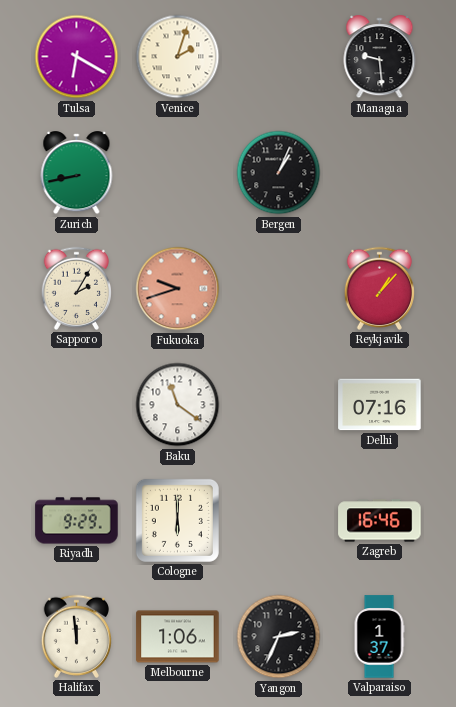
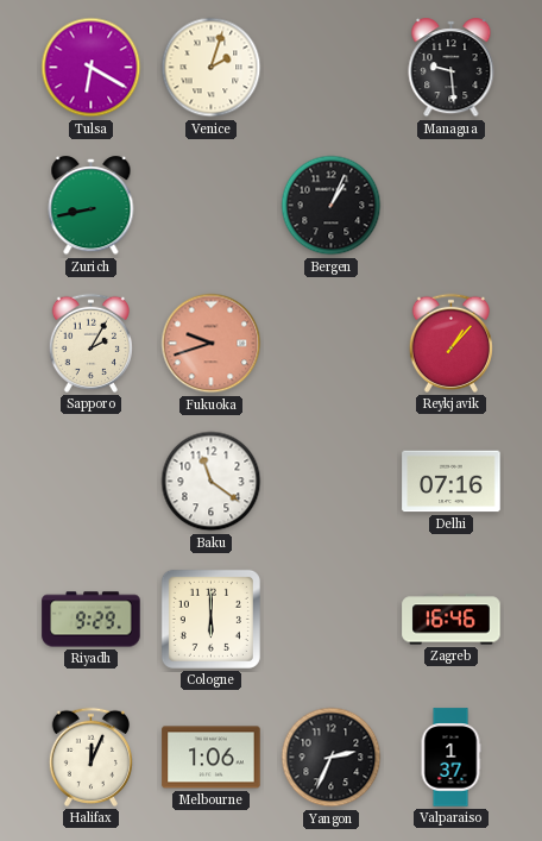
Halifax: 11:59 -> 12:04
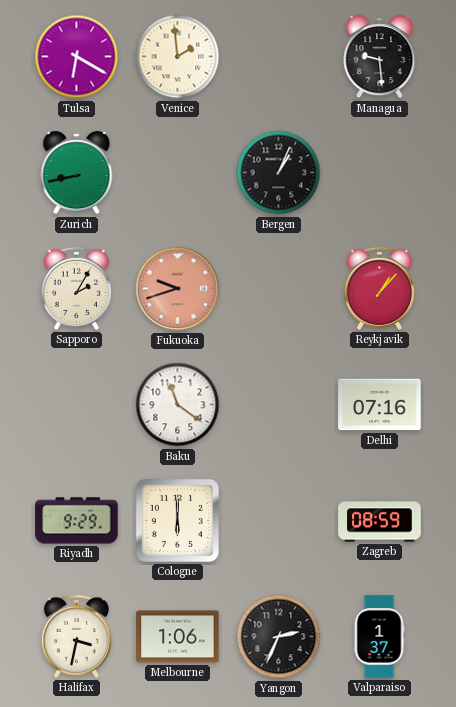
Venice: 2:03 -> 1:59
Zagreb: 16:46 -> 08:59
Halifax: 12:04 -> 3:32
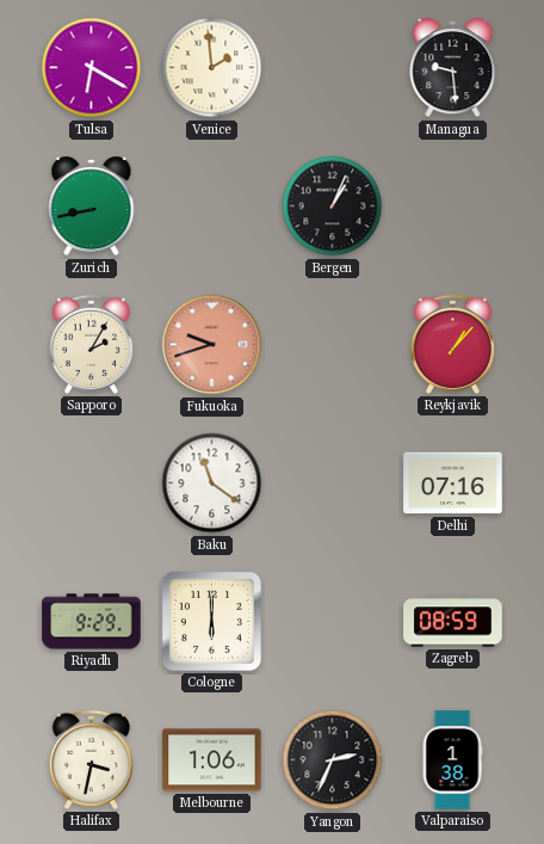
Valparaiso: 1:37 -> 1:38
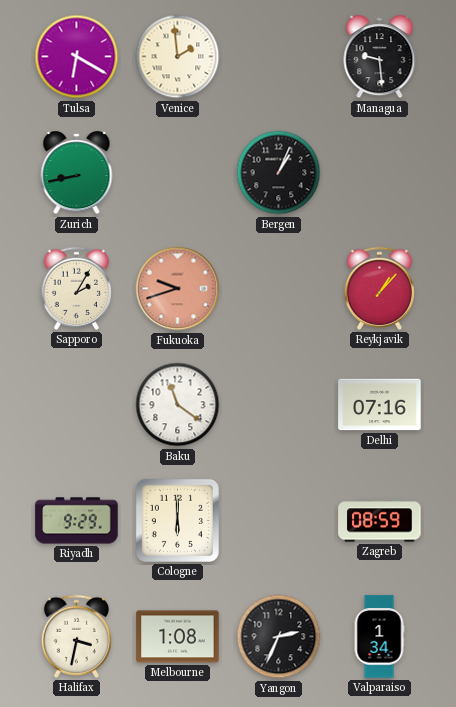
Melbourne: 1:06 -> 1:08
Valparaiso: 1:38 -> 1:34
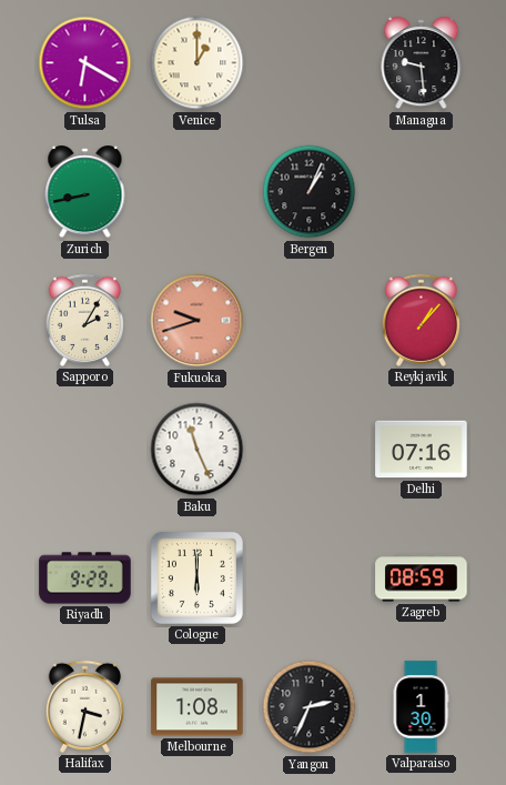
Venice: 1:59 -> 1:00
Baku: 11:21 -> 11:26
Valparaiso: 1:34 -> 1:30
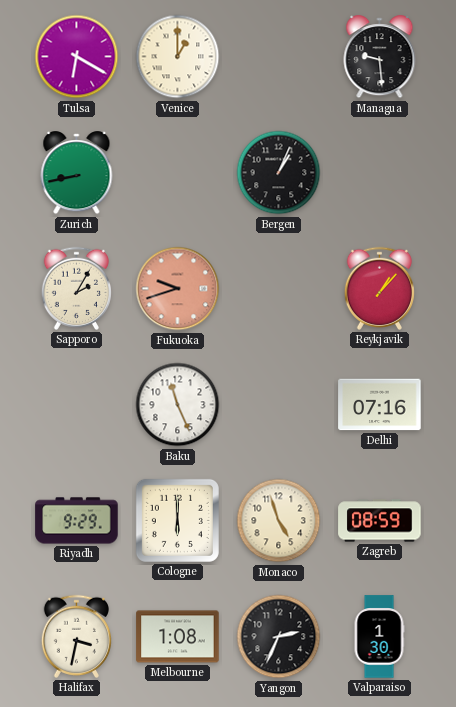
Monaco: none -> 4:57
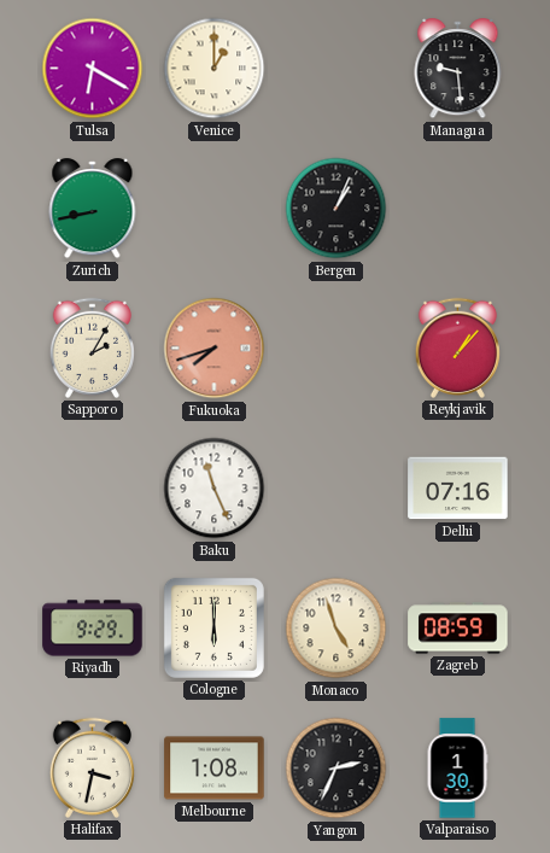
Fukuoka: 9:42 -> 7:42
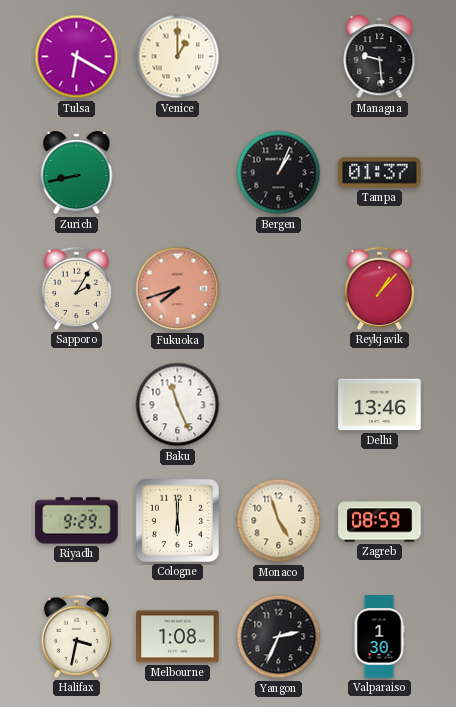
Tampa: none -> 01:37
Delhi: 07:16 -> 13:46
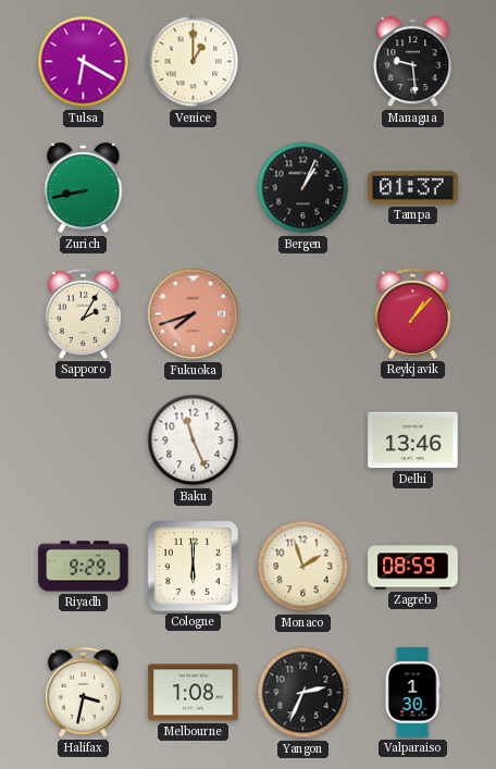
Monaco: 4:57 -> 1:57
